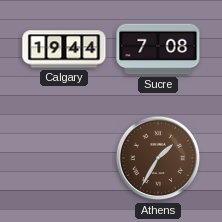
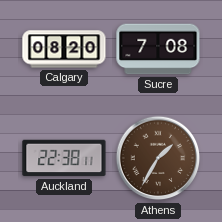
Calgary: 19:44 -> 08:20
Auckland: none -> 22:38
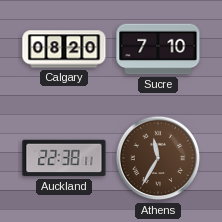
Sucre: 7:08 -> 7:10
Athens: 1:35 -> 11:35
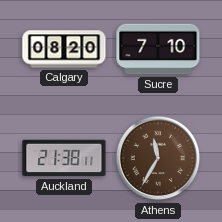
Auckland: 22:38 -> 21:38
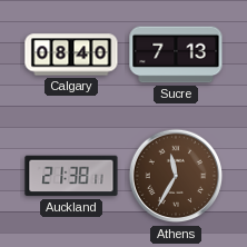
Calgary: 08:20 -> 08:40
Sucre: 7:10 -> 7:13
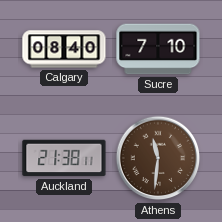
Sucre: 7:13 -> 7:10
Athens: 11:35 -> 11:31
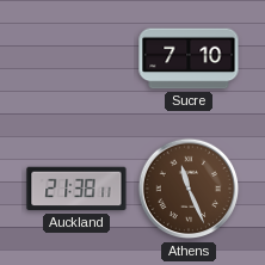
Calgary: 08:40 -> none
Athens: 11:31 -> 11:26
